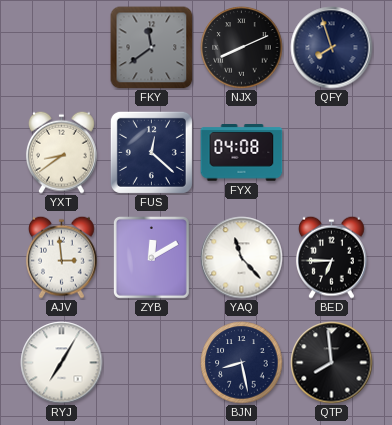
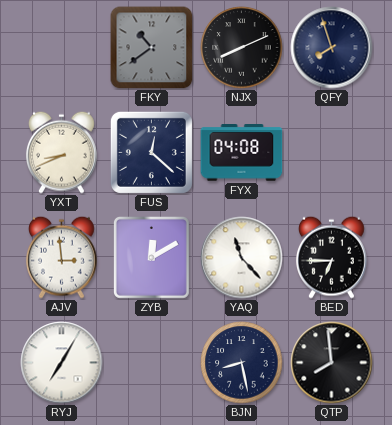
FKY: 11:39 -> 10:39
YXT: 8:39 -> 8:41
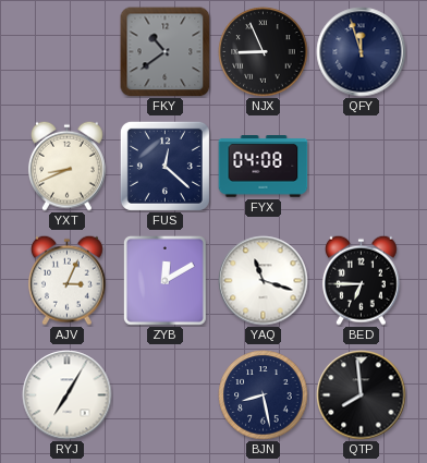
NJX: 8:11 -> 8:56
QFY: 7:57 -> 11:57
AJV: 2:59 -> 3:04
YAQ: 11:23 -> 11:18
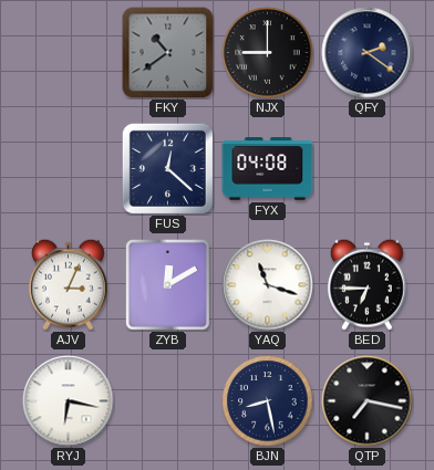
NJX: 8:56 -> 9:00
QFY: 11:57 -> 2:21
YXT: 8:41 -> none
RYJ: 7:05 -> 6:17
QTP: 7:59 -> 7:17
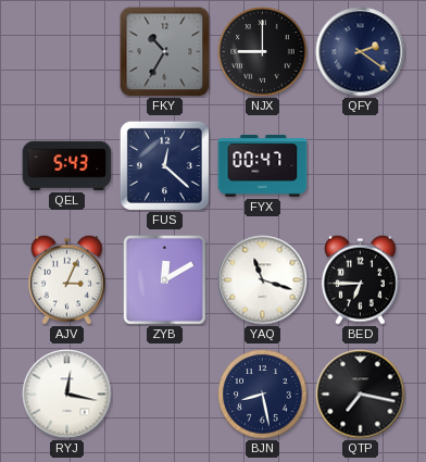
FKY: 10:39 -> 10:35
QEL: none -> 5:43
FYX: 04:08 -> 00:47
RYJ: 6:17 -> 12:17
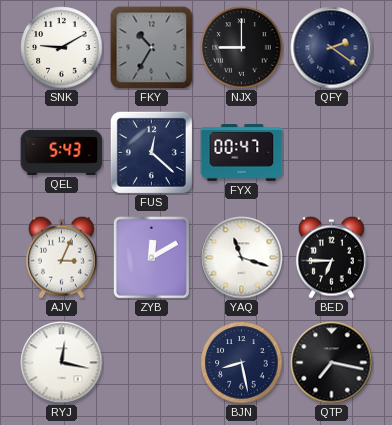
SNK: none -> 9:10
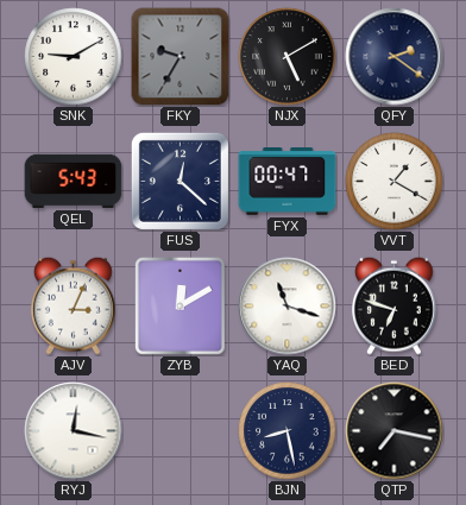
FKY: 10:35 -> 9:35
NJX: 9:00 -> 5:10
VVT: none -> 1:20
BED: 6:45 -> 6:48
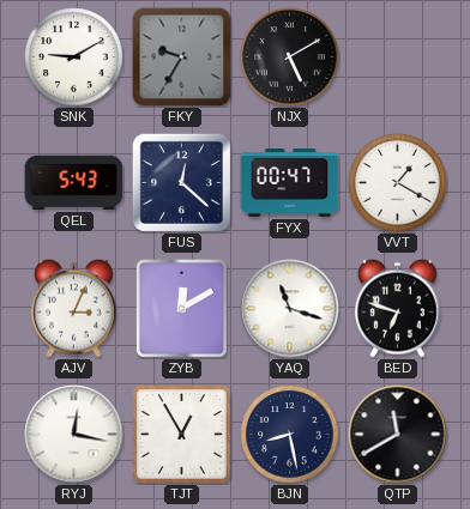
QFY: 2:21 -> none
TJT: none -> 12:55
QTP: 7:17 -> 11:40
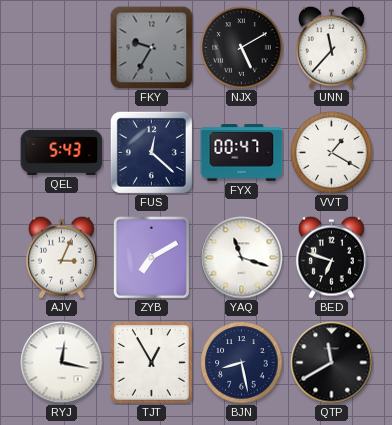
SNK: 9:10 -> none
UNN: none -> 11:37
ZYB: 12:10 -> 7:10
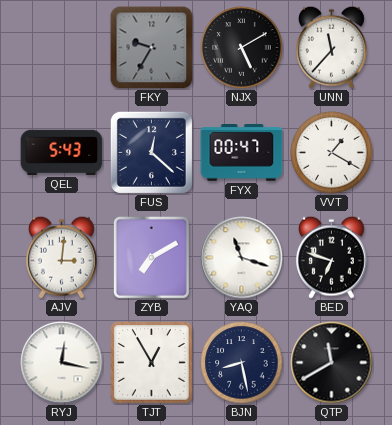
AJV: 3:04 -> 3:01
